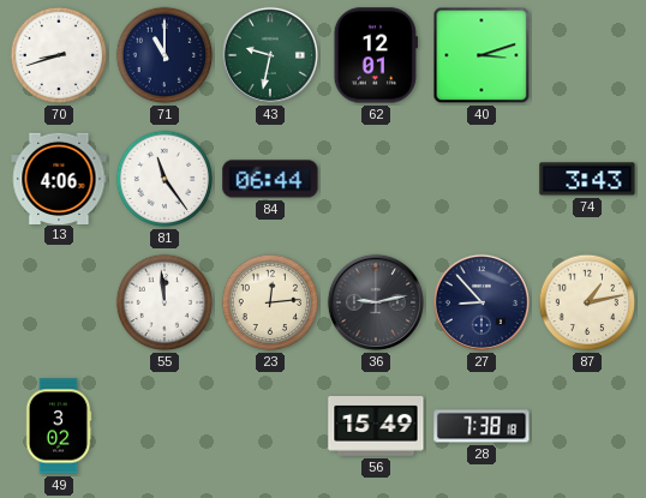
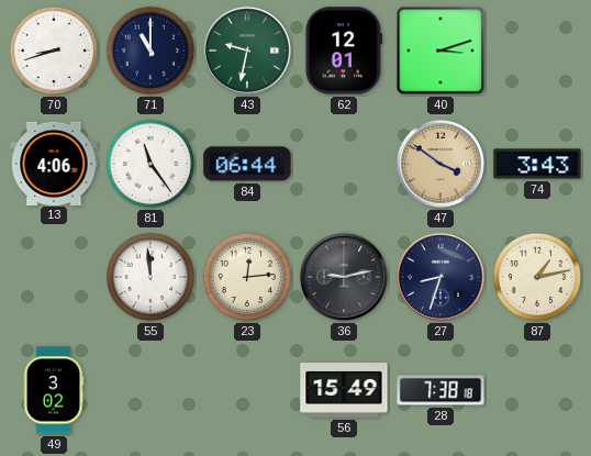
47: none -> 3:51
27: 8:53 -> 8:33
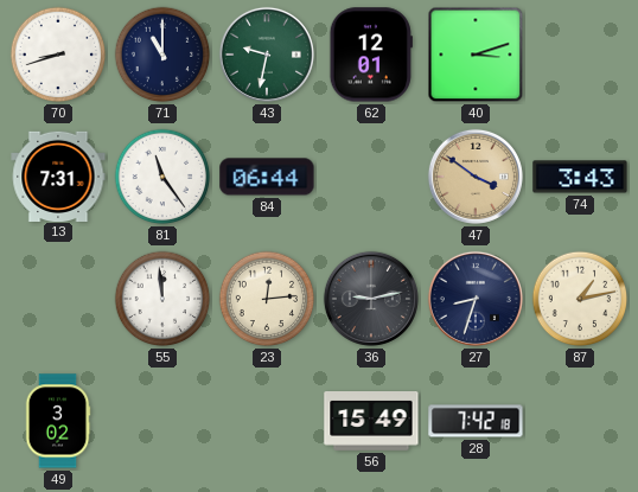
13: 4:06 -> 7:31
28: 7:38 -> 7:42
